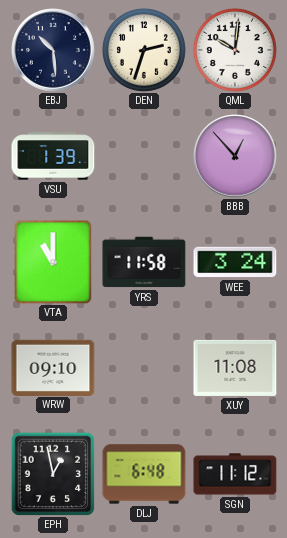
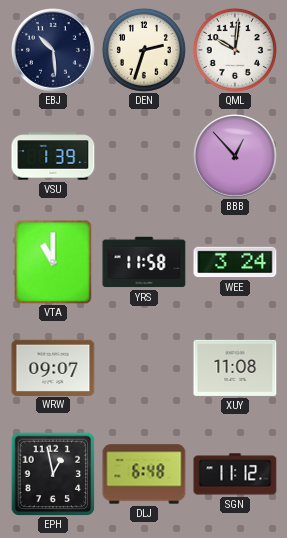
WRW: 09:10 -> 09:07
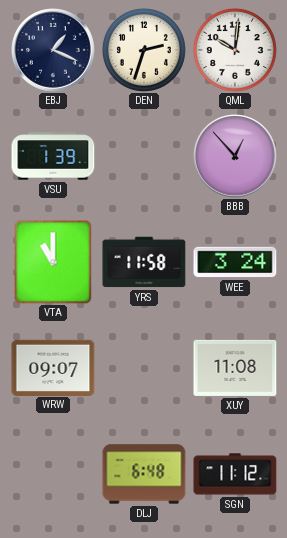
EBJ: 10:29 -> 1:19
EPH: 12:58 -> none
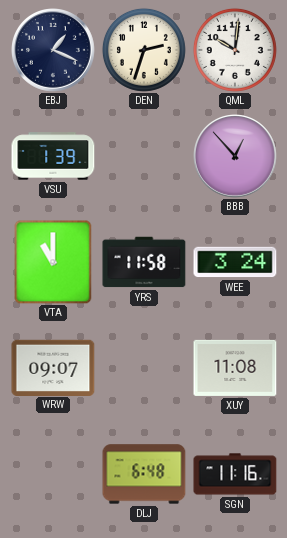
SGN: 11:12 -> 11:16
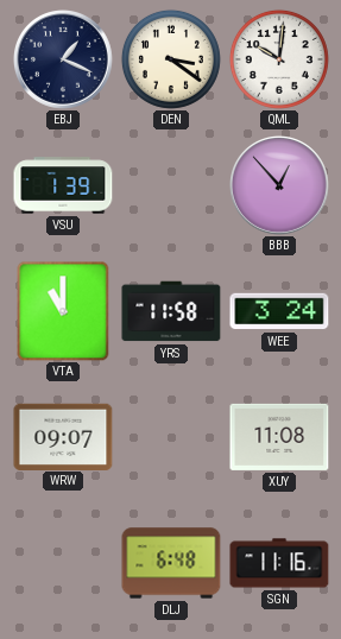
DEN: 2:33 -> 3:21
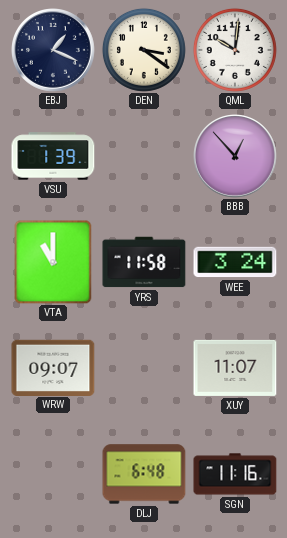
XUY: 11:08 -> 11:07
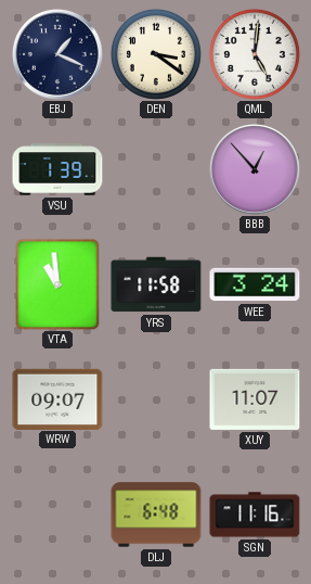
QML: 10:01 -> 5:01
VTA: 11:00 -> 10:59
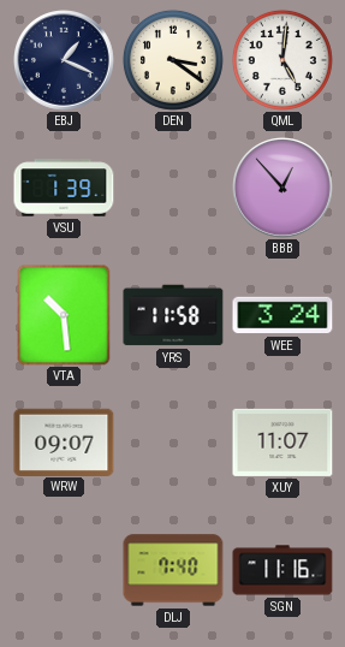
VTA: 10:59 -> 10:29
DLJ: 6:48 -> 7:40
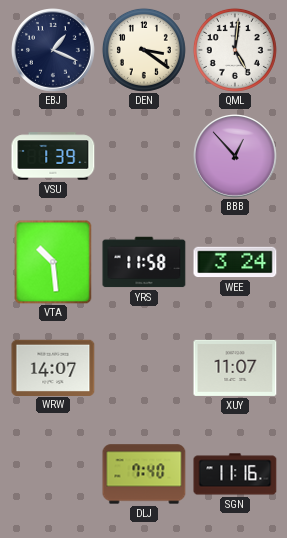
WRW: 09:07 -> 14:07
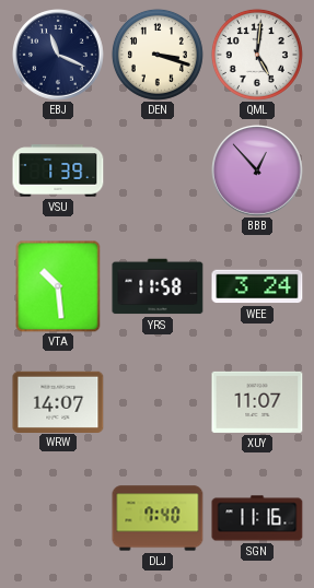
EBJ: 1:19 -> 11:19
DEN: 3:21 -> 3:18
